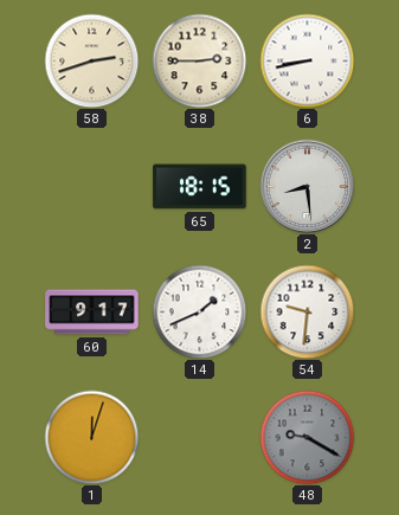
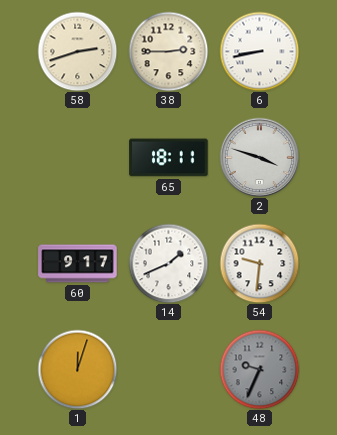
65: 18:15 -> 18:11
2: 8:29 -> 3:48
48: 9:20 -> 9:34
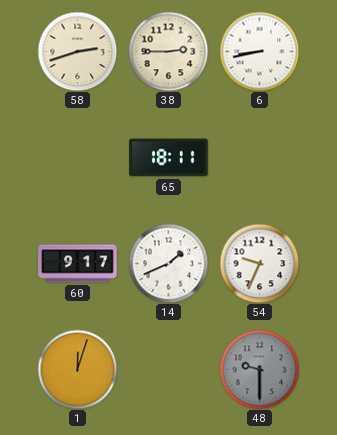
2: 3:48 -> none
54: 9:31 -> 9:34
48: 9:34 -> 9:30
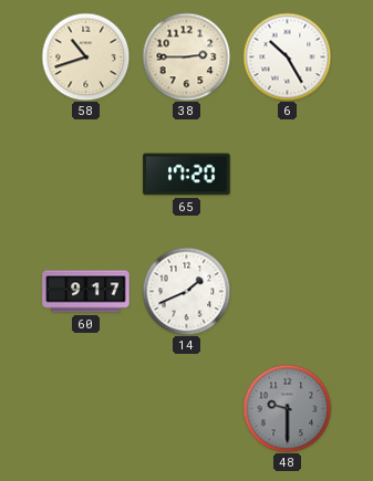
58: 2:42 -> 10:42
6: 8:43 -> 10:25
65: 18:11 -> 17:20
54: 9:34 -> none
1: 12:03 -> none
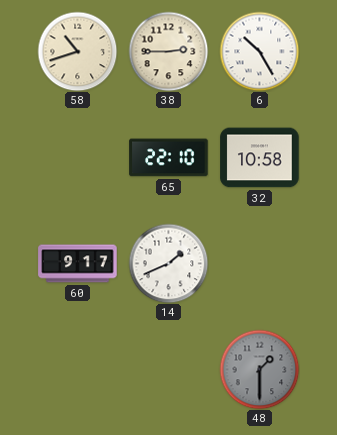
65: 17:20 -> 22:10
32: none -> 10:58
48: 9:30 -> 1:30
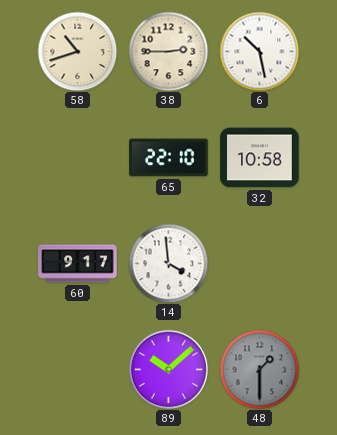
6: 10:25 -> 10:28
14: 1:41 -> 3:59
89: none -> 10:08
